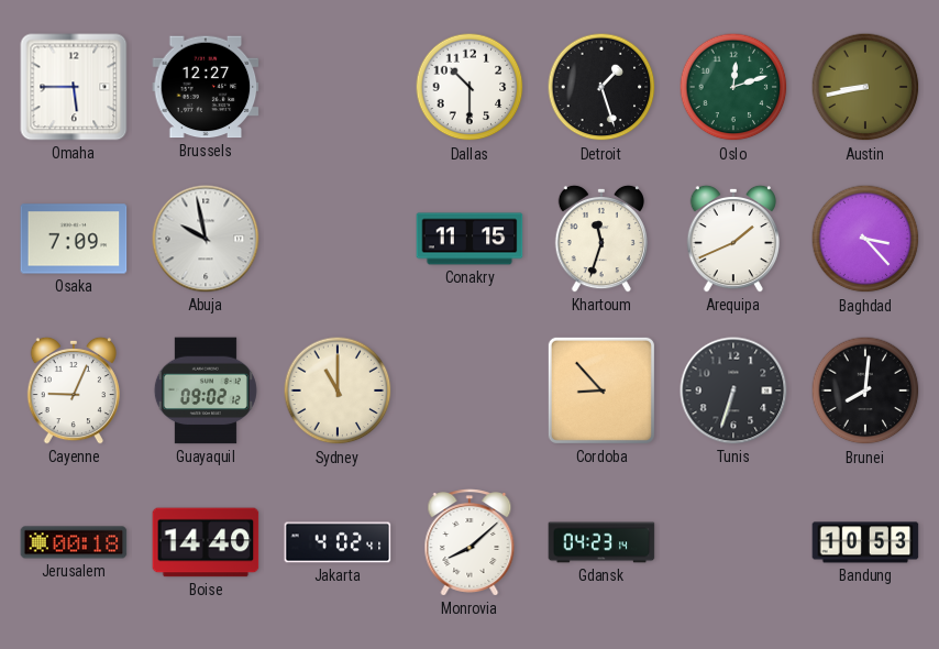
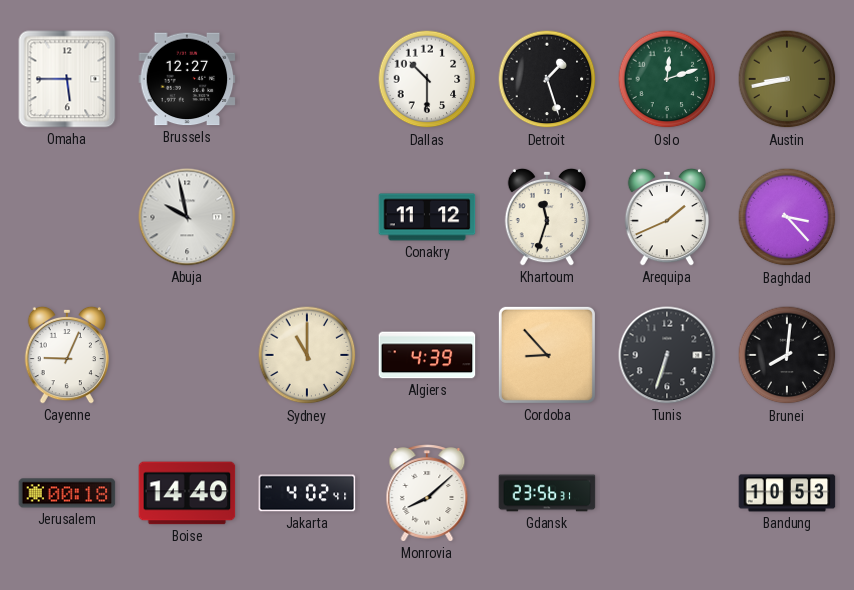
Osaka: 7:09 -> none
Conakry: 11:15 -> 11:12
Guayaquil: 09:02 -> none
Algiers: none -> 4:39
Gdansk: 04:23 -> 23:56
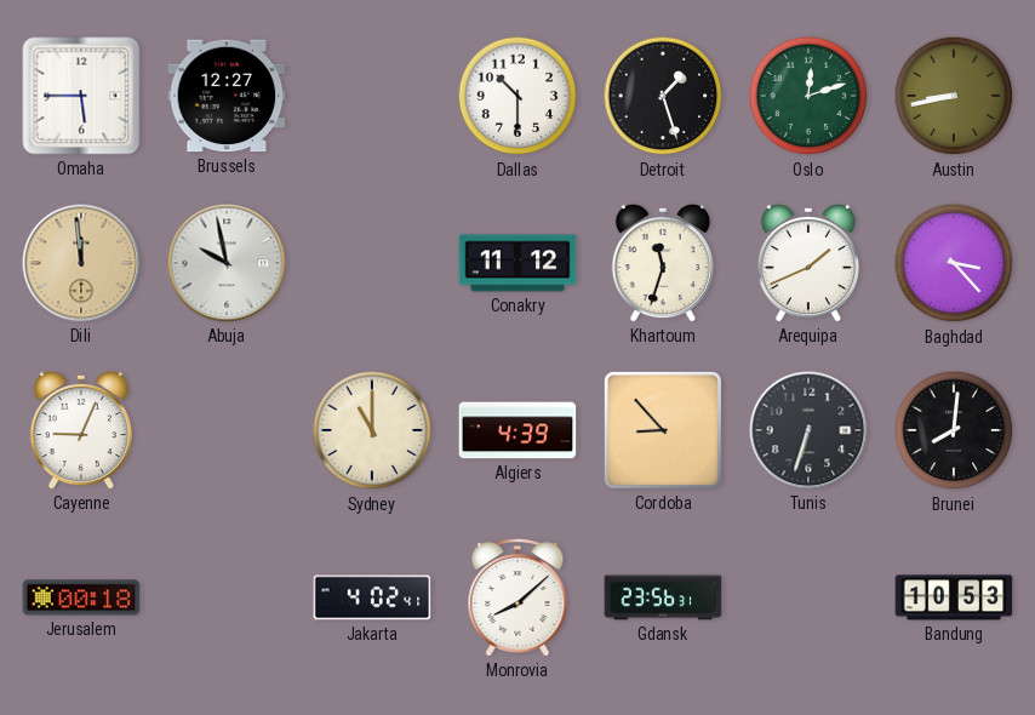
Dili: none -> 11:59
Boise: 14:40 -> none
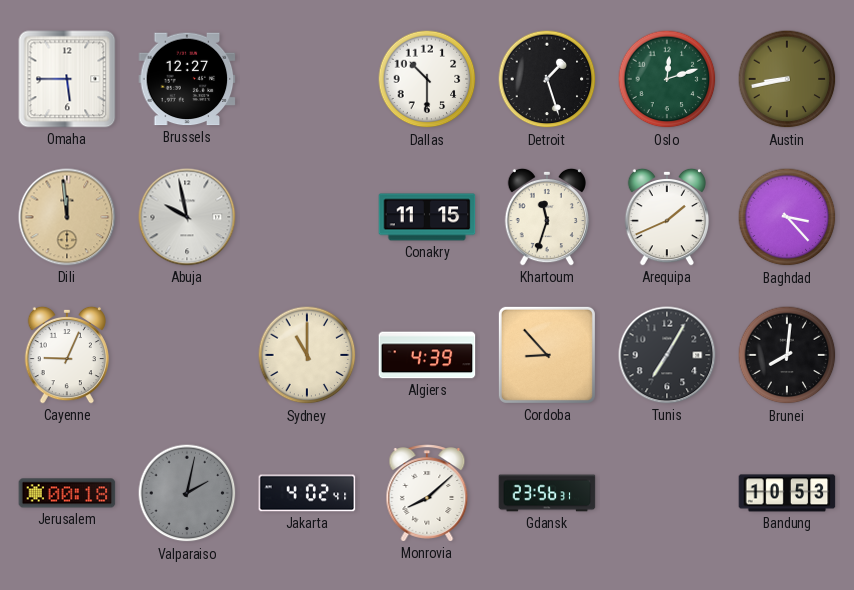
Conakry: 11:12 -> 11:15
Tunis: 6:33 -> 7:05
Valparaiso: none -> 2:02
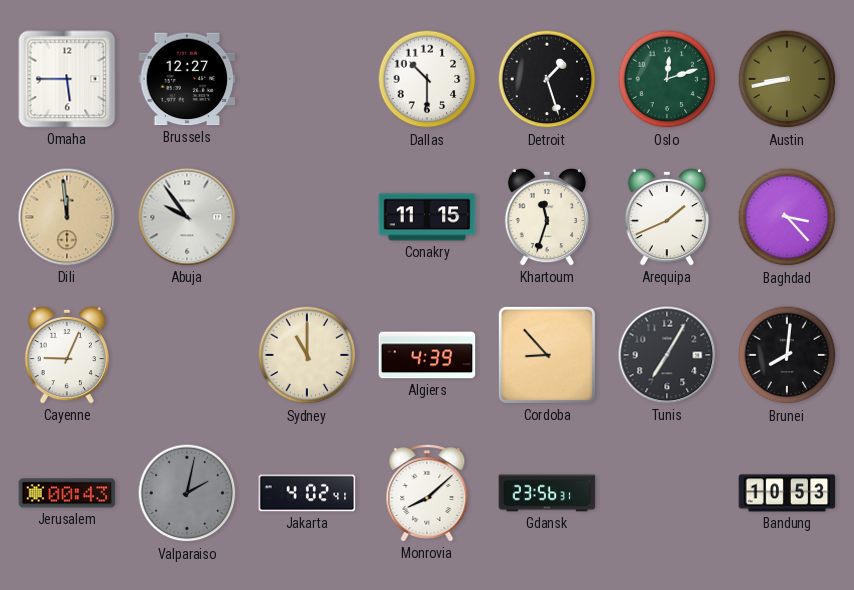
Abuja: 9:58 -> 9:54
Jerusalem: 00:18 -> 00:43
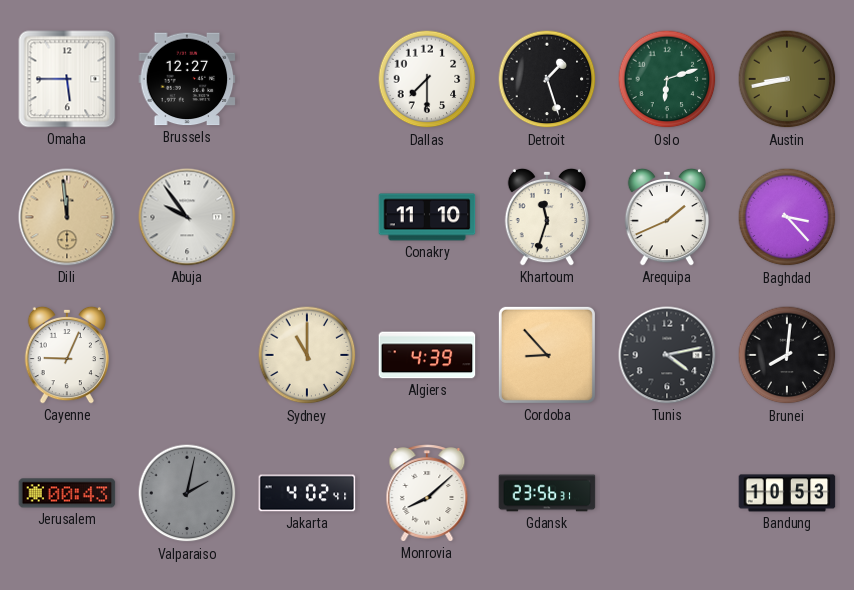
Dallas: 10:30 -> 7:30
Oslo: 12:12 -> 6:12
Conakry: 11:15 -> 11:10
Tunis: 7:05 -> 4:13
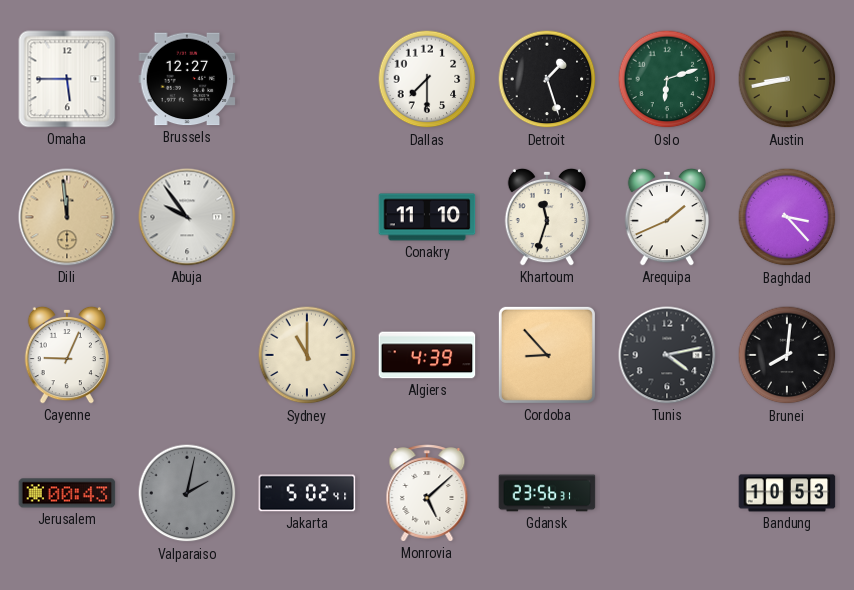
Jakarta: 4:02 -> 5:02
Monrovia: 8:08 -> 5:08
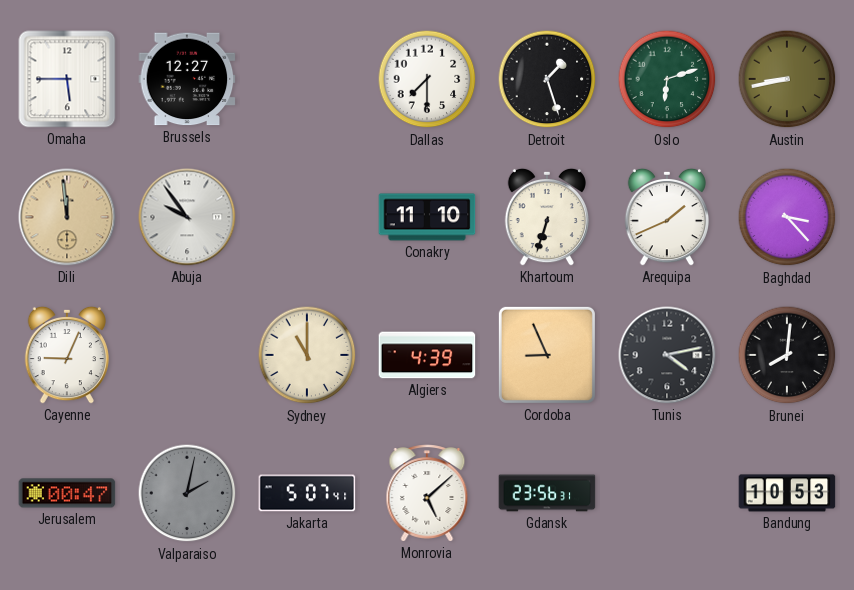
Khartoum: 11:33 -> 6:33
Cordoba: 8:53 -> 8:56
Jerusalem: 00:43 -> 00:47
Jakarta: 5:02 -> 5:07
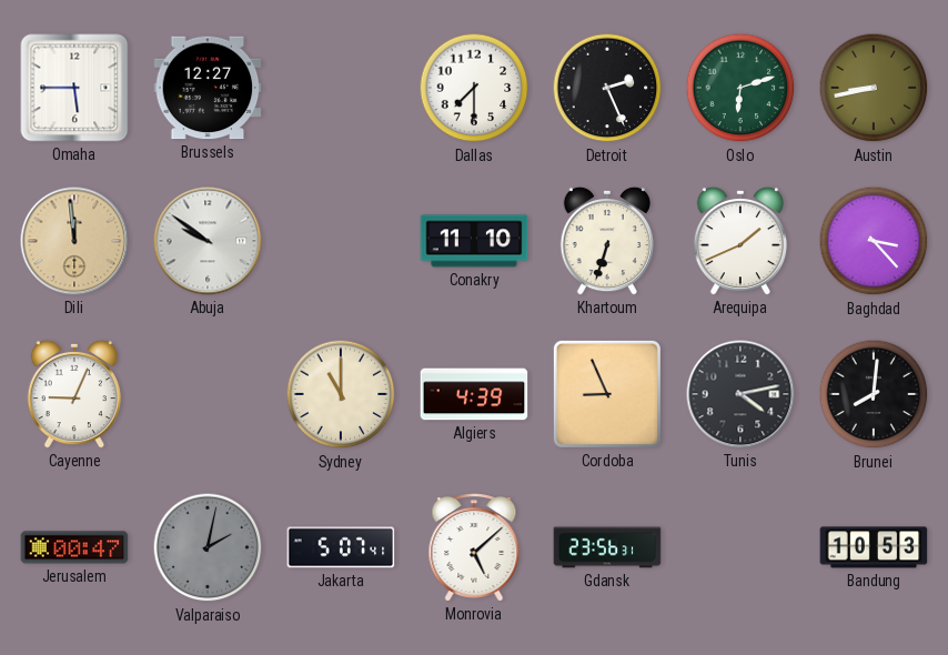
Detroit: 1:27 -> 2:26
Abuja: 9:54 -> 9:51
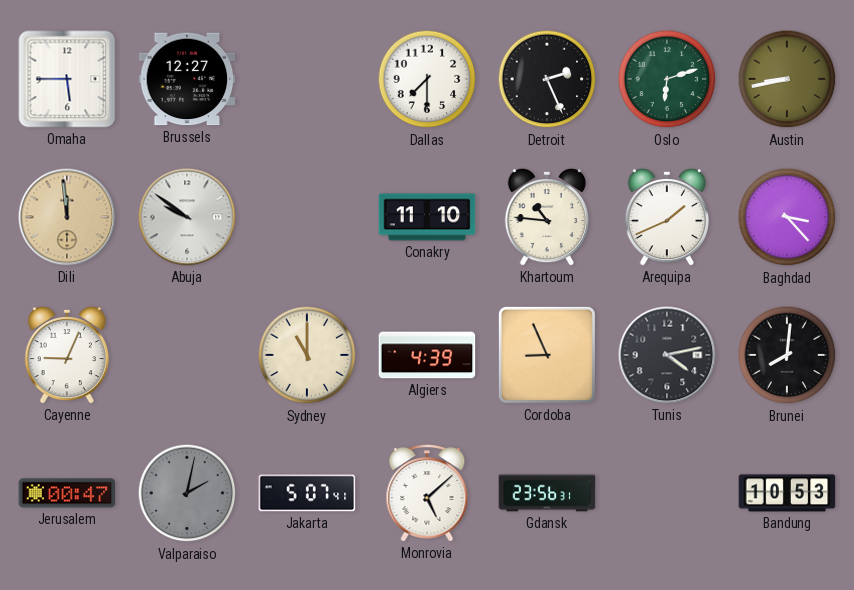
Khartoum: 6:33 -> 10:46
